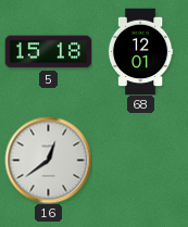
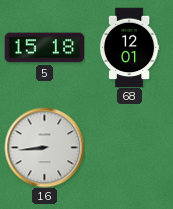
16: 12:39 -> 8:44
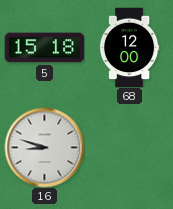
68: 12:01 -> 12:00
16: 8:44 -> 8:48
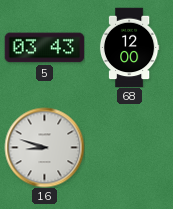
5: 15:18 -> 03:43
